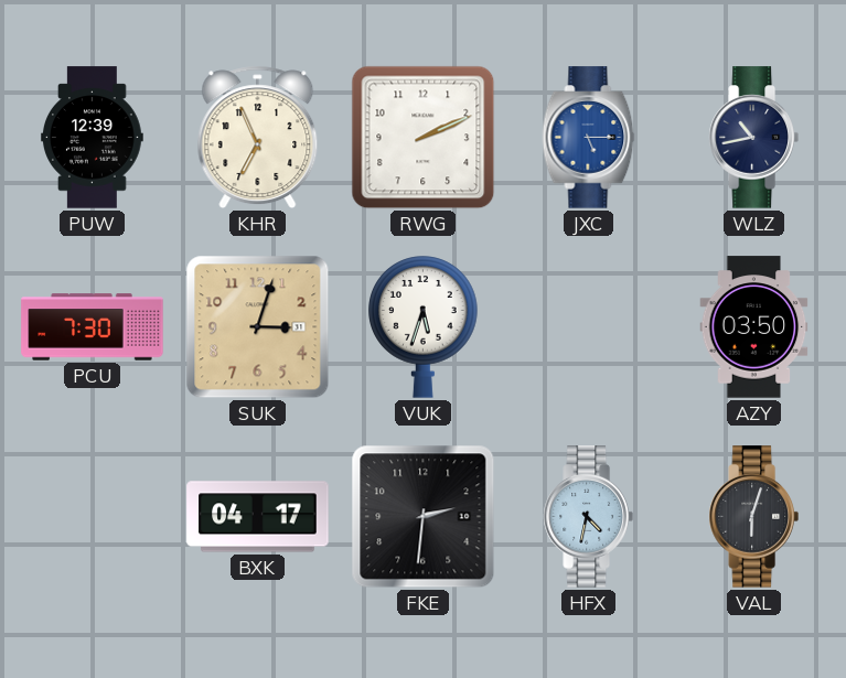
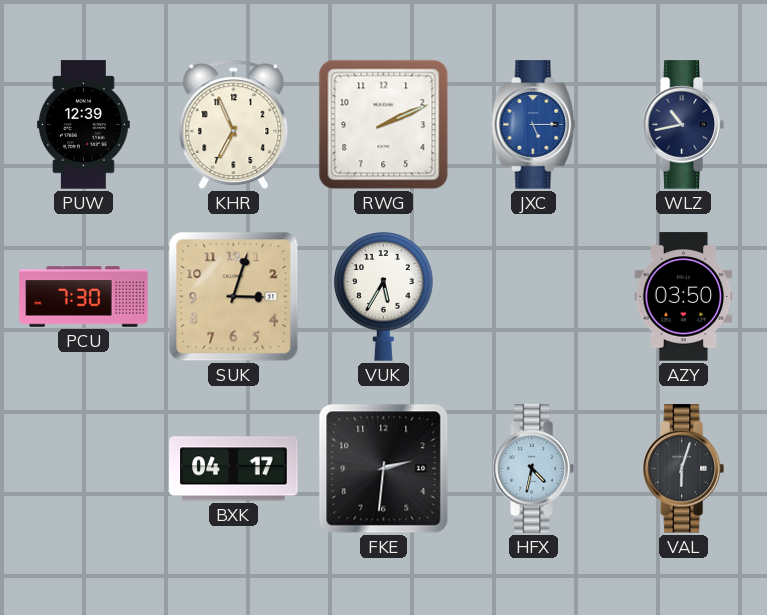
VUK: 5:33 -> 5:35
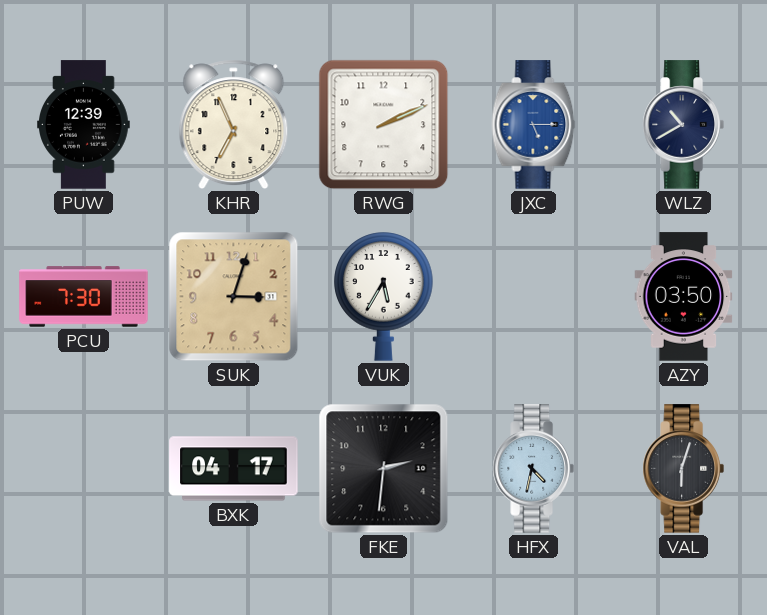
WLZ: 10:43 -> 10:40
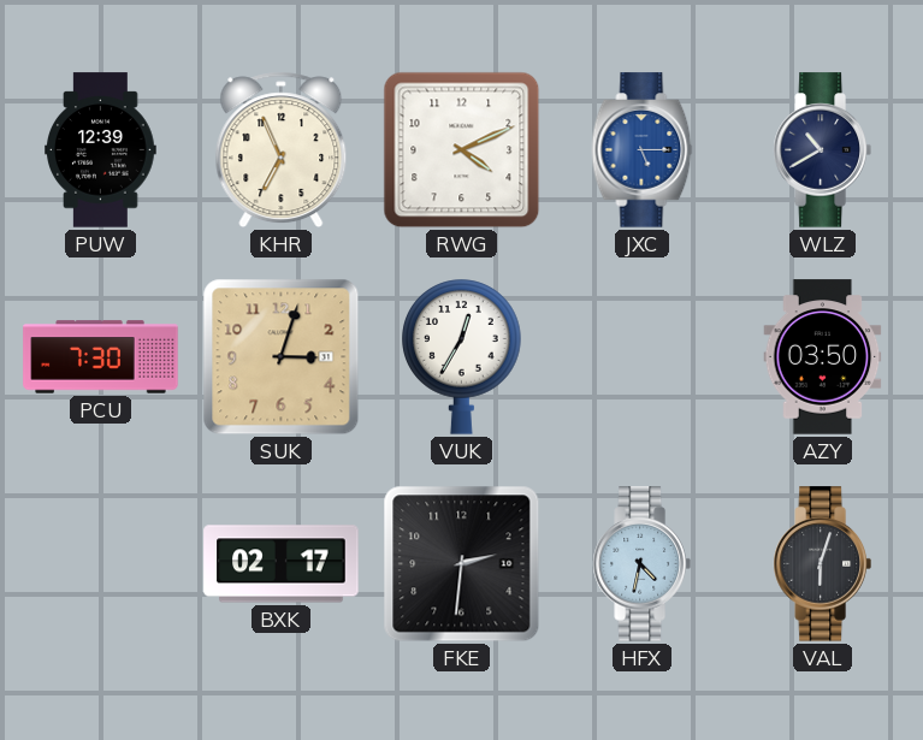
RWG: 2:11 -> 4:11
VUK: 5:35 -> 12:35
BXK: 04:17 -> 02:17
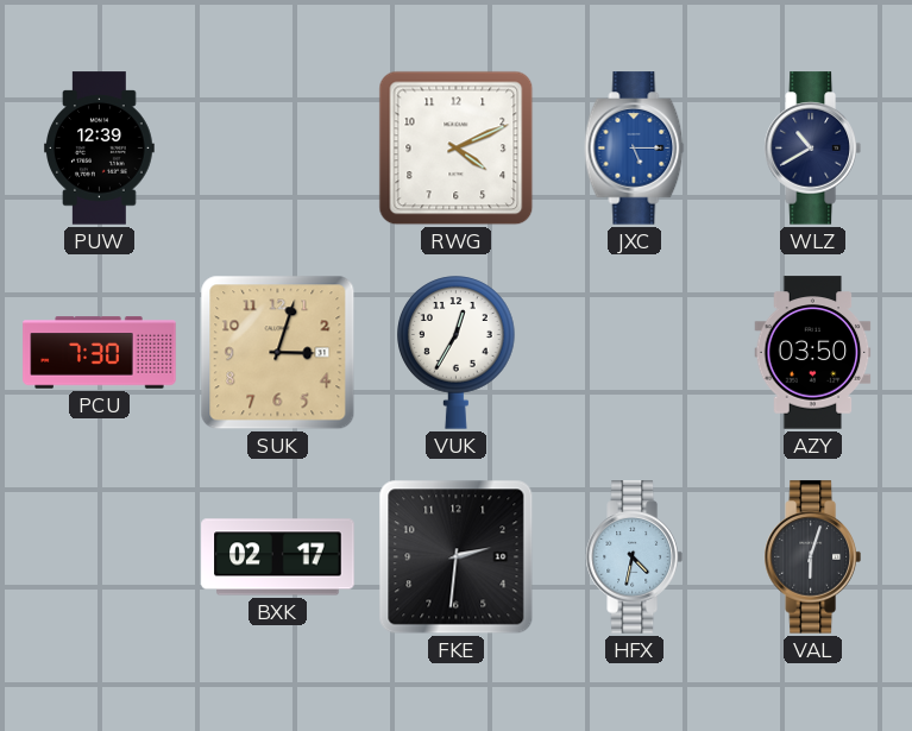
KHR: 6:56 -> none
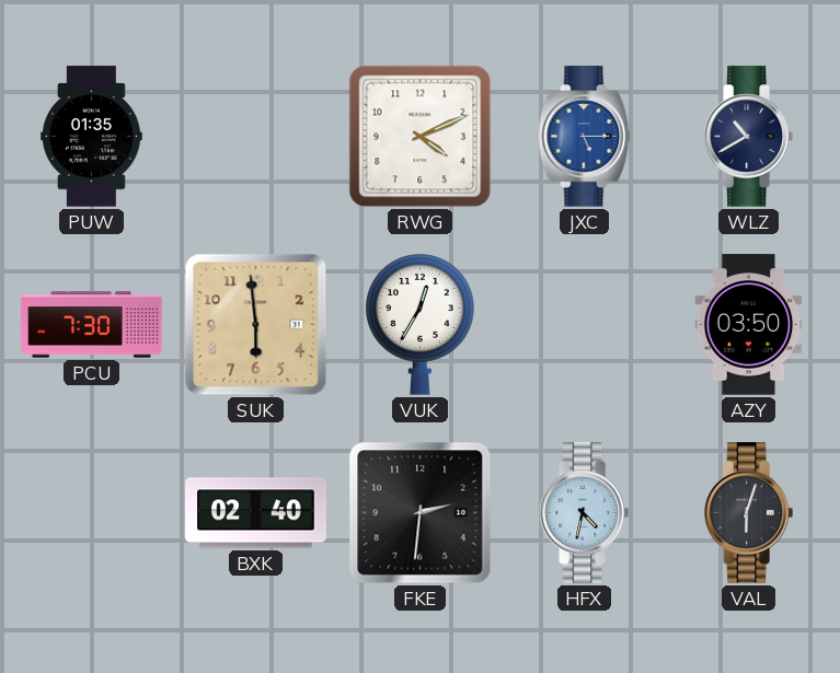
PUW: 12:39 -> 01:35
SUK: 3:03 -> 5:59
BXK: 02:17 -> 02:40
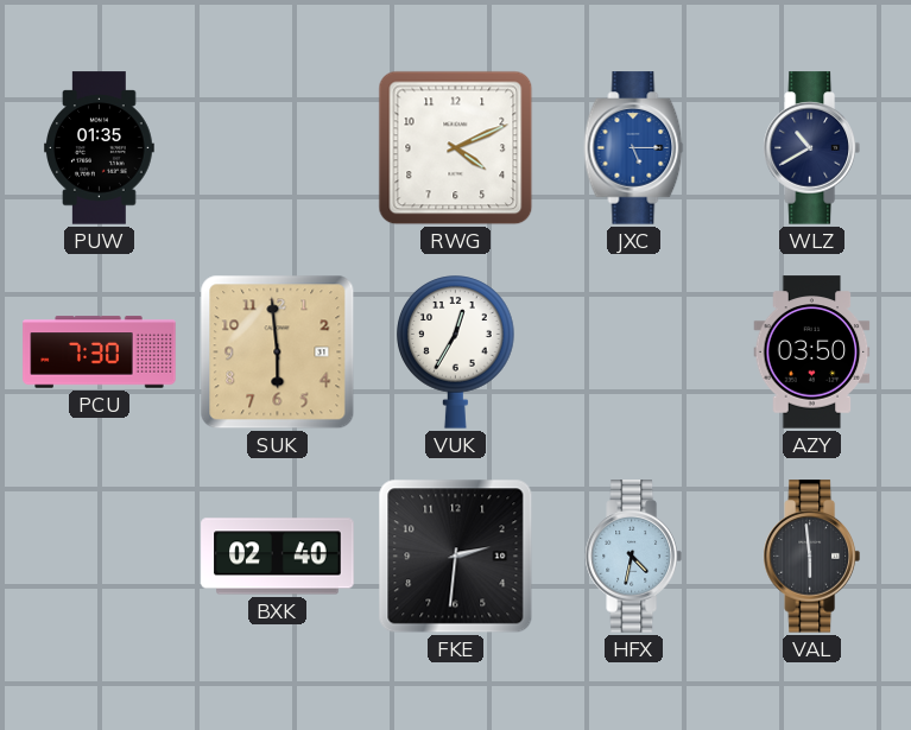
VAL: 6:03 -> 5:59
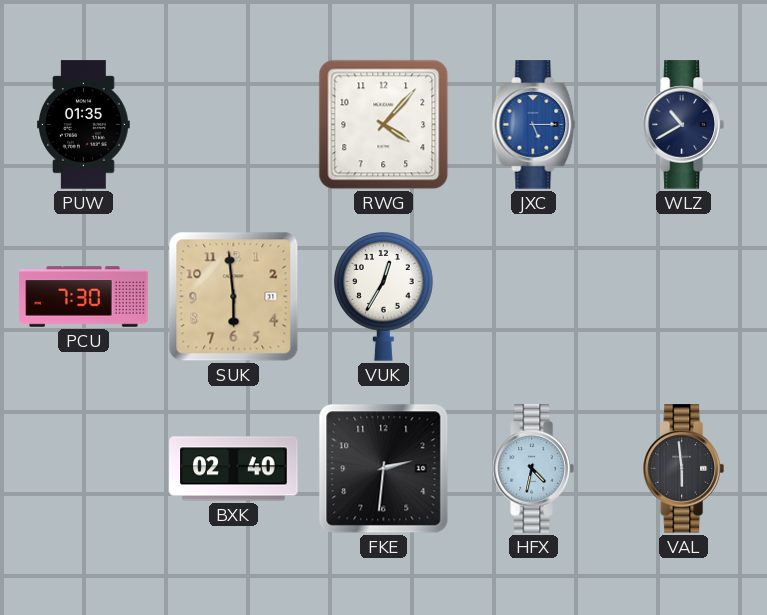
RWG: 4:11 -> 4:07
AZY: 03:50 -> none
